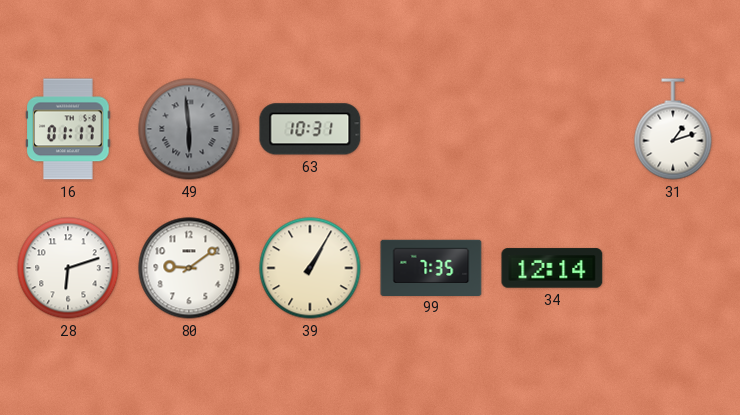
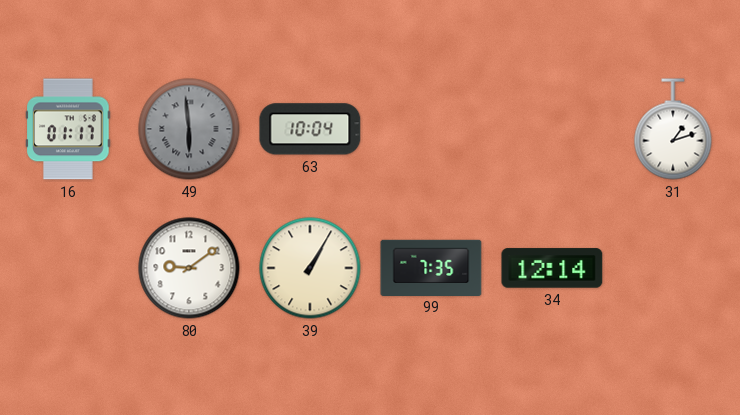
63: 10:31 -> 10:04
28: 6:12 -> none
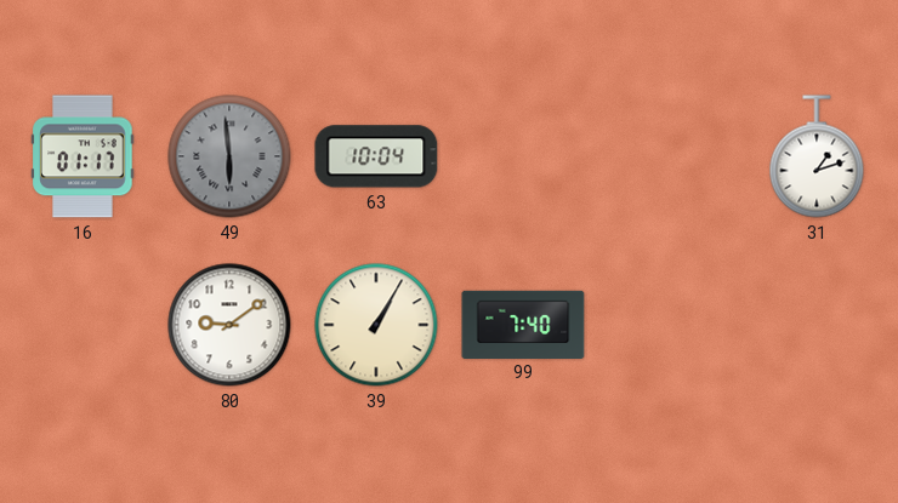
99: 7:35 -> 7:40
34: 12:14 -> none
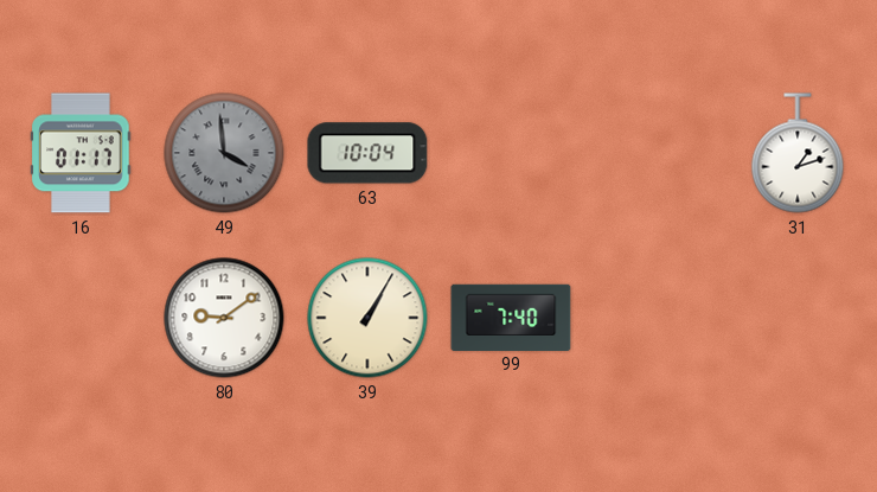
49: 5:59 -> 3:59
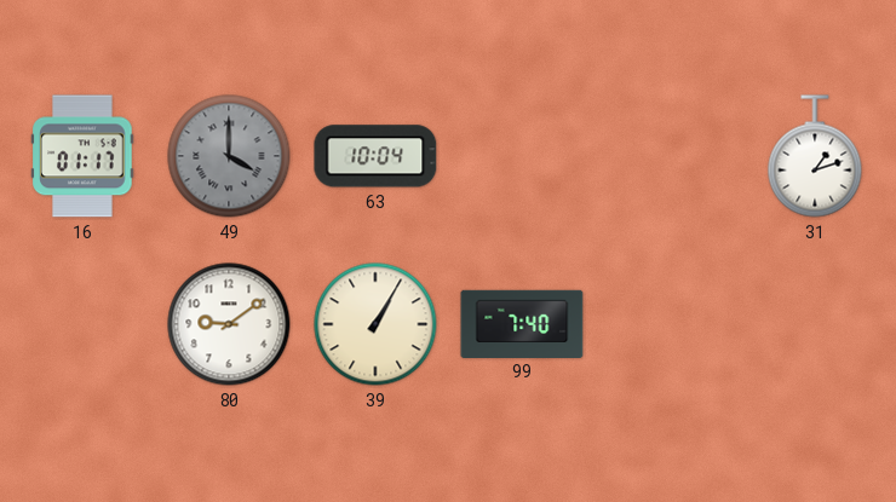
49: 3:59 -> 4:00
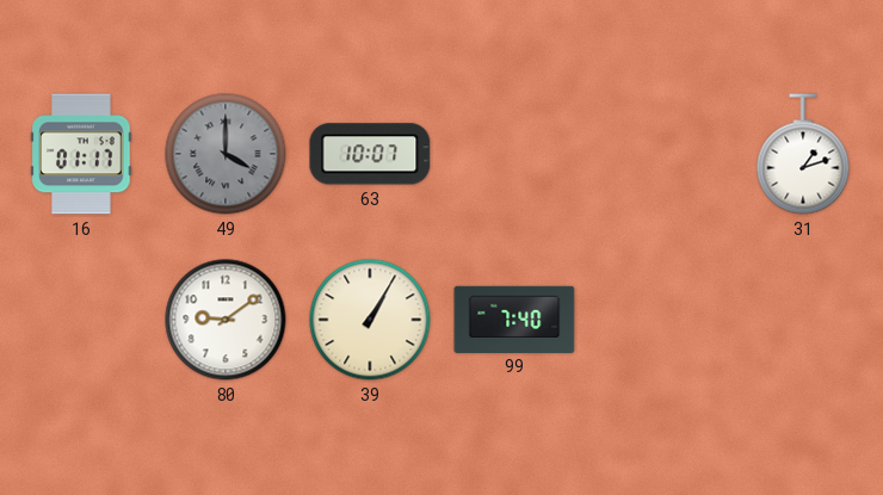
63: 10:04 -> 10:07
